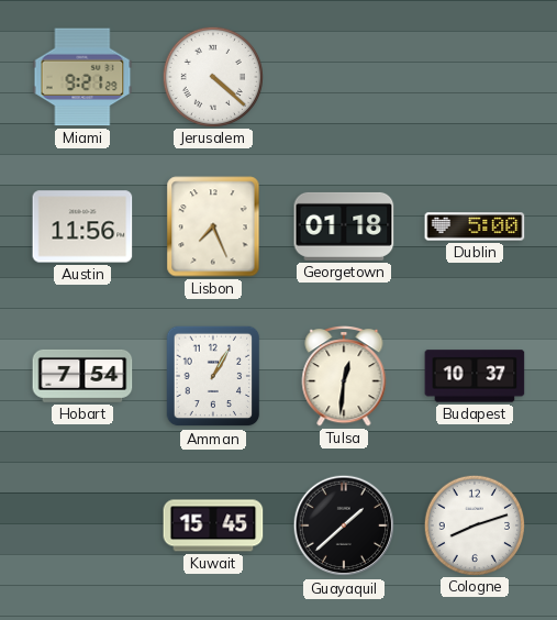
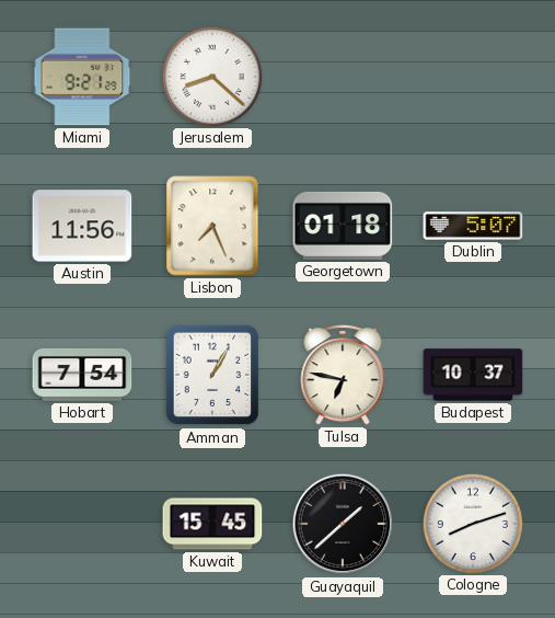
Jerusalem: 4:22 -> 8:22
Dublin: 5:00 -> 5:07
Tulsa: 12:31 -> 6:47
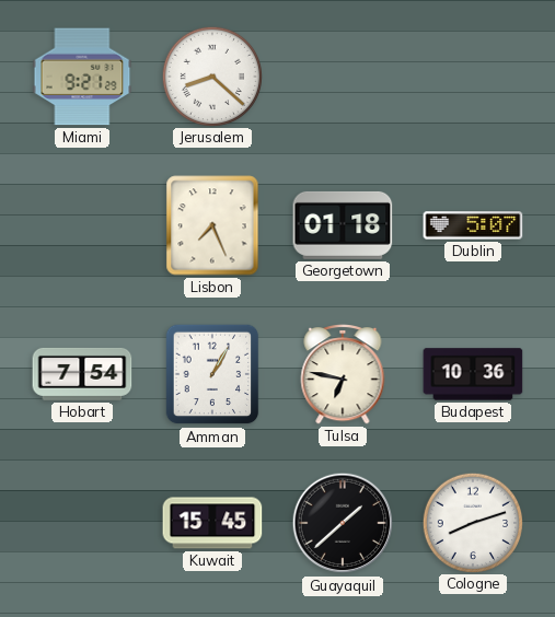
Austin: 11:56 -> none
Budapest: 10:37 -> 10:36
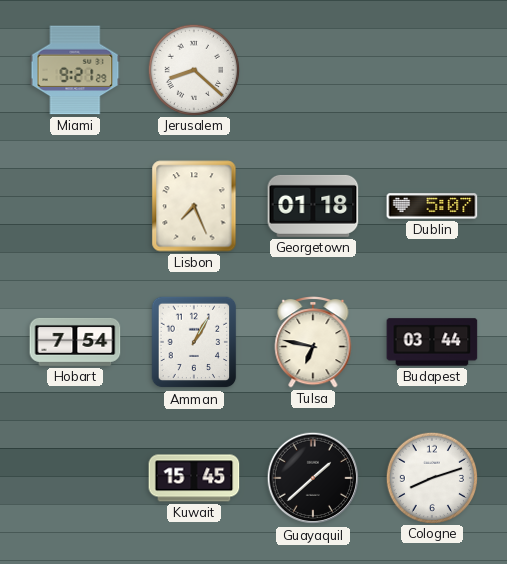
Budapest: 10:36 -> 03:44
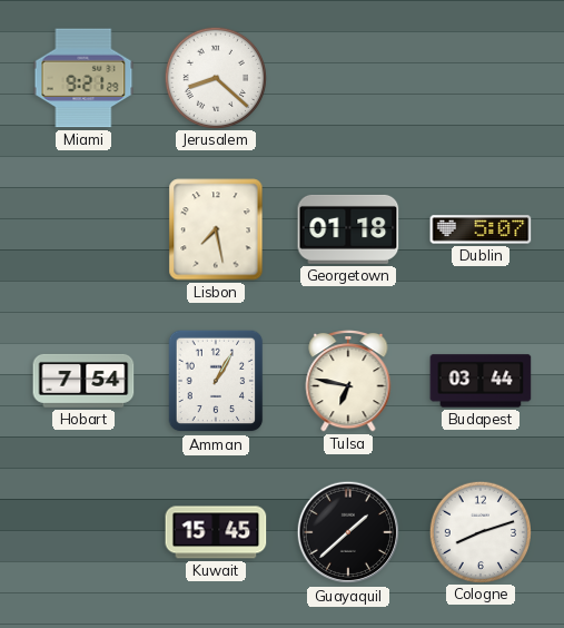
Lisbon: 7:26 -> 7:28
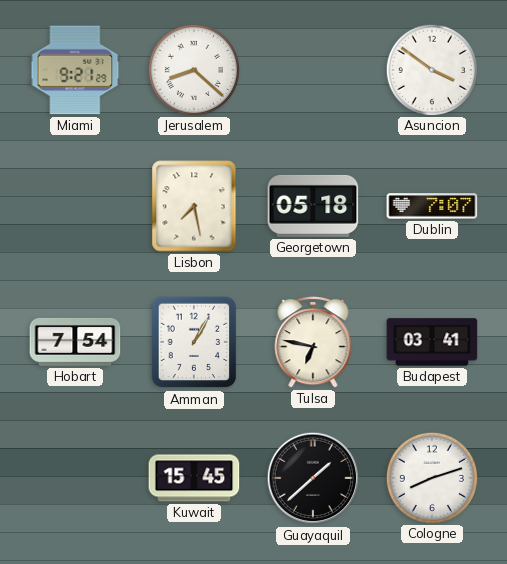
Asuncion: none -> 3:51
Georgetown: 01:18 -> 05:18
Dublin: 5:07 -> 7:07
Budapest: 03:44 -> 03:41
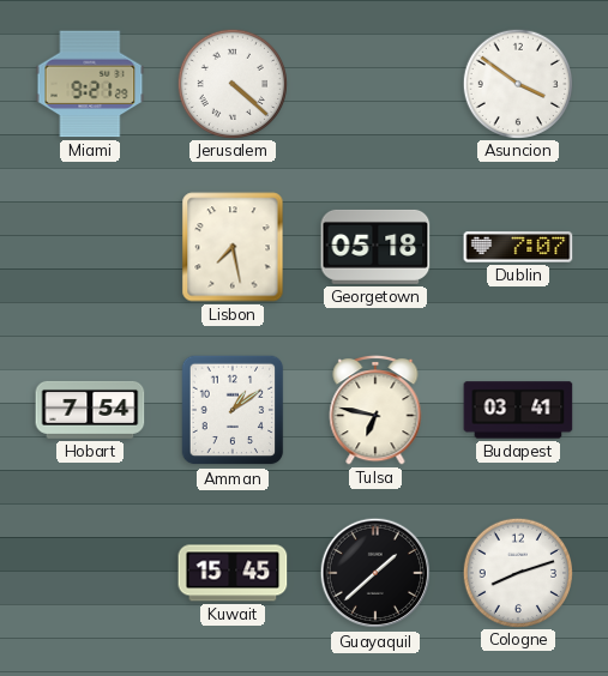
Jerusalem: 8:22 -> 4:22
Amman: 1:05 -> 1:09
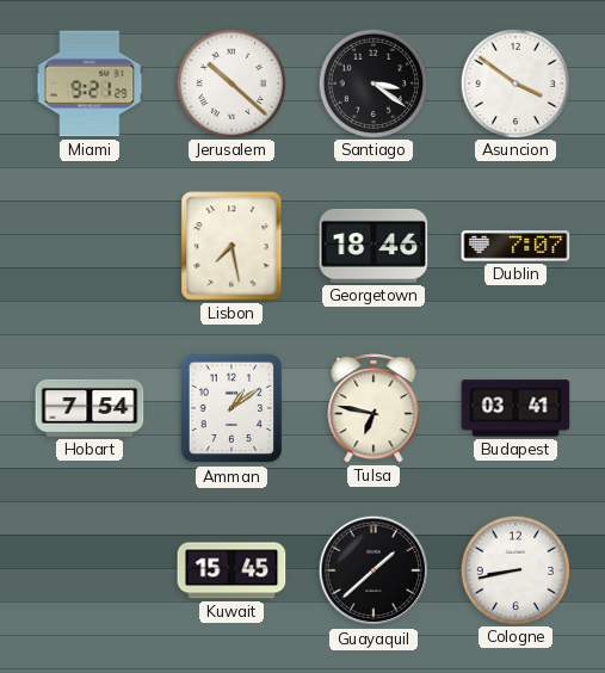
Jerusalem: 4:22 -> 10:22
Santiago: none -> 3:21
Georgetown: 05:18 -> 18:46
Cologne: 8:12 -> 8:43
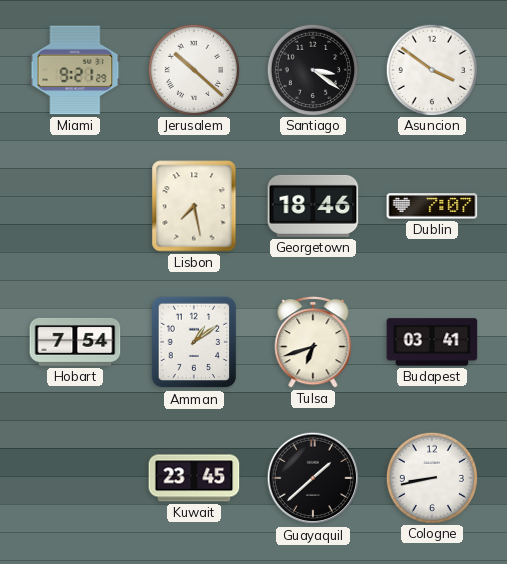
Tulsa: 6:47 -> 6:42
Kuwait: 15:45 -> 23:45
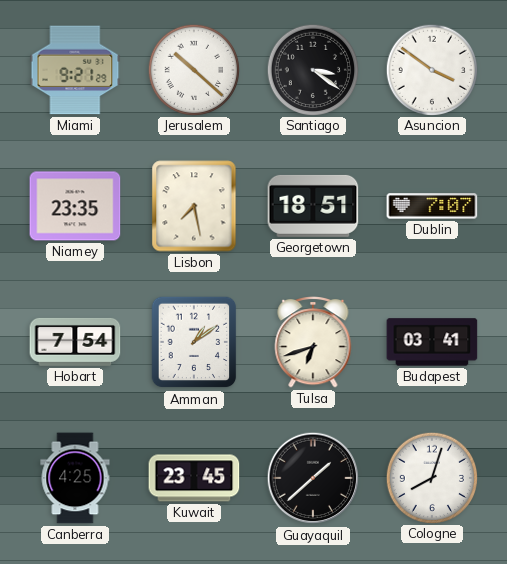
Niamey: none -> 23:35
Georgetown: 18:46 -> 18:51
Canberra: none -> 4:25
Cologne: 8:43 -> 8:03
